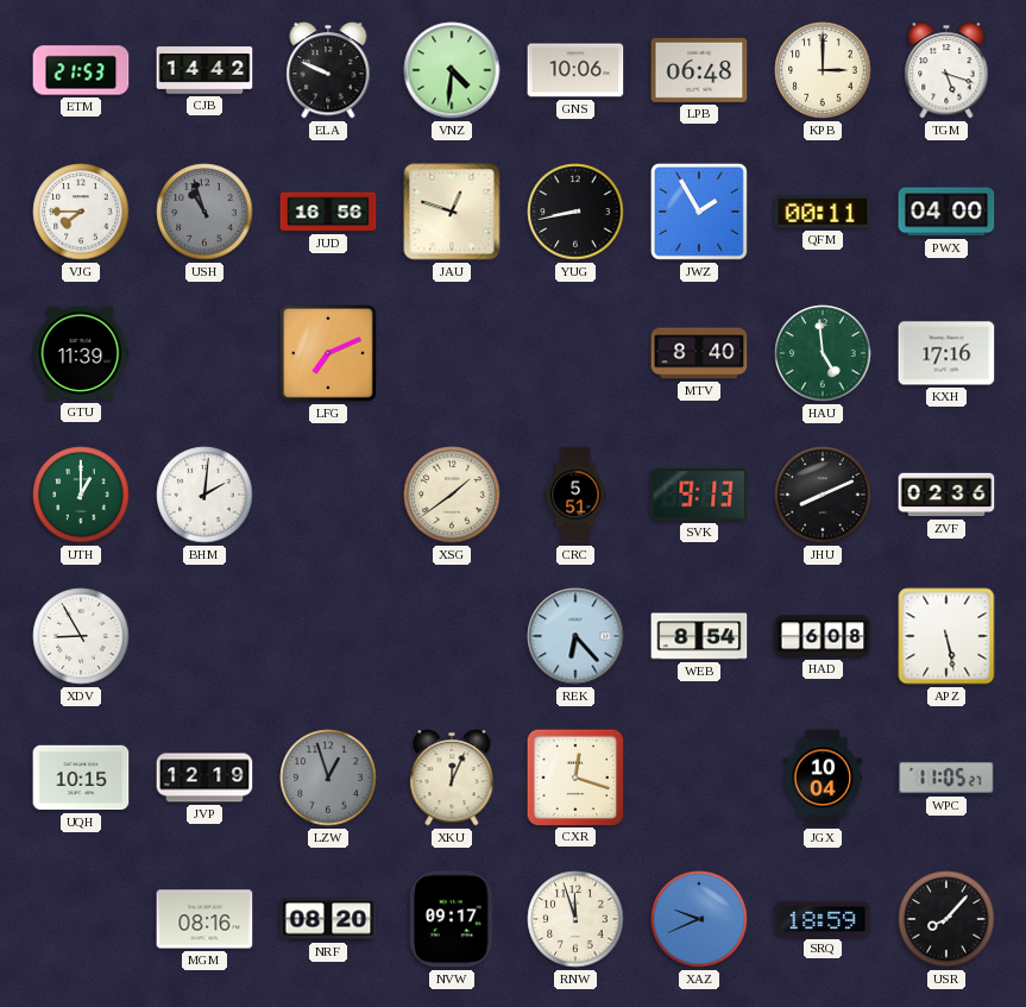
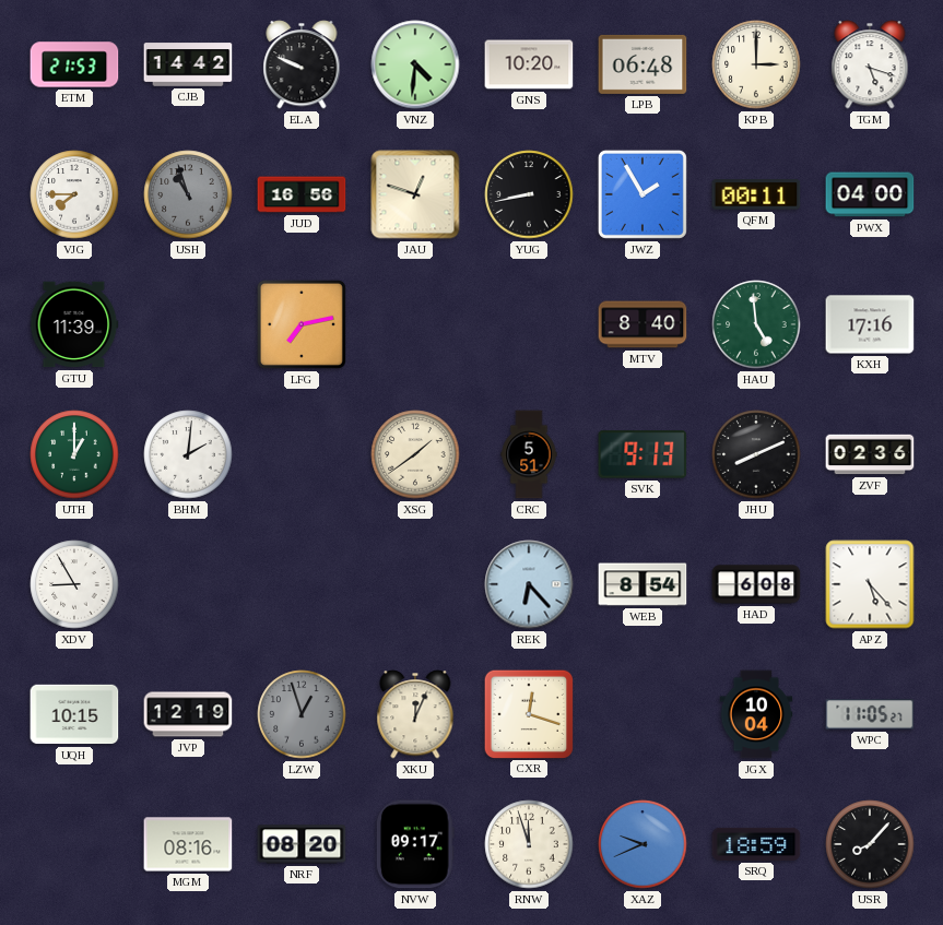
GNS: 10:06 -> 10:20
LFG: 7:11 -> 7:13
APZ: 5:28 -> 5:23
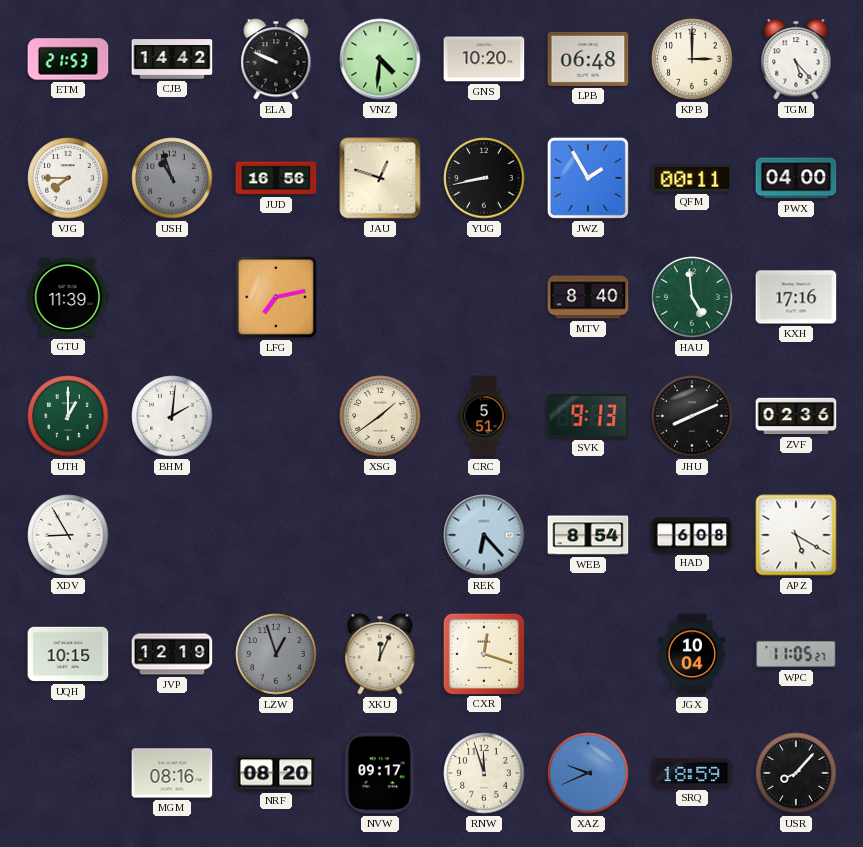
TGM: 5:18 -> 5:23
APZ: 5:23 -> 5:20
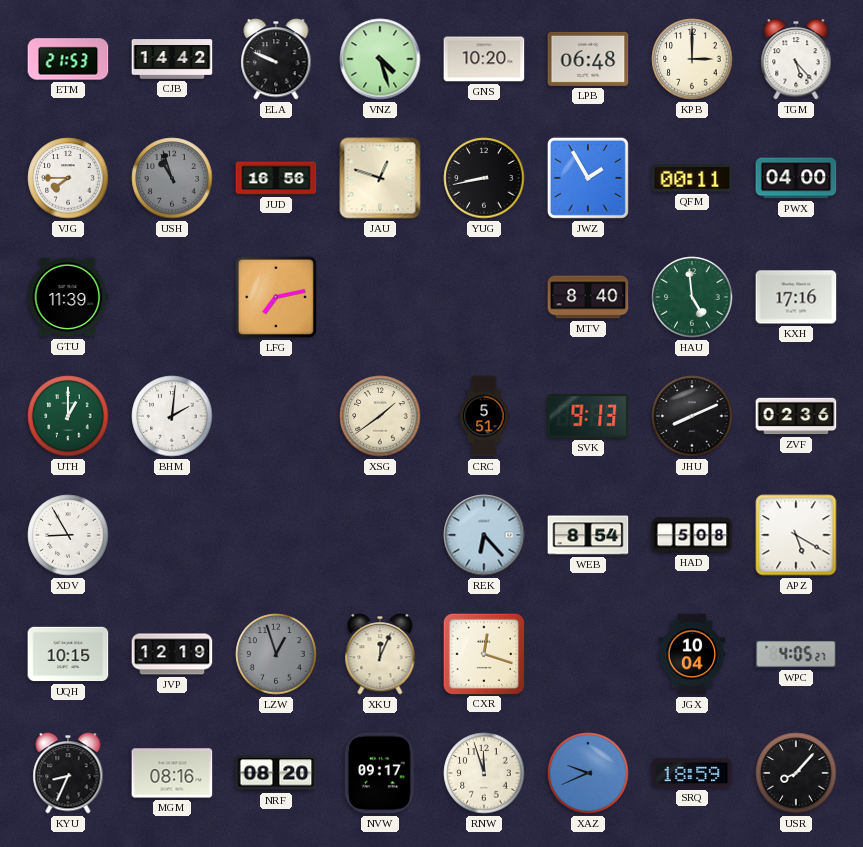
VNZ: 4:31 -> 4:27
HAD: 6:08 -> 5:08
WPC: 11:05 -> 4:05
KYU: none -> 8:34
